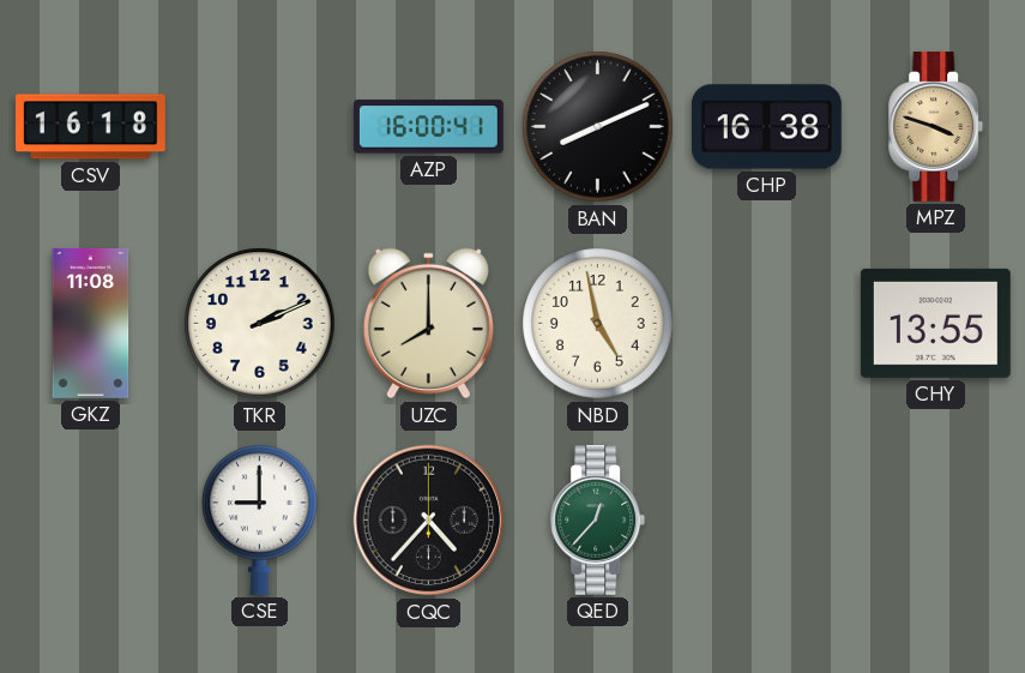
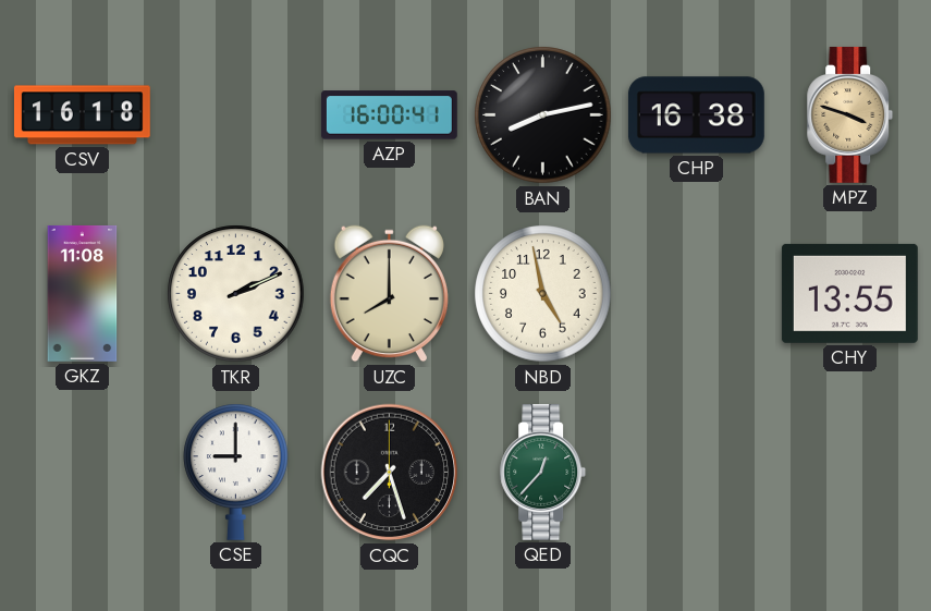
BAN: 8:11 -> 8:13
CQC: 4:37 -> 7:27
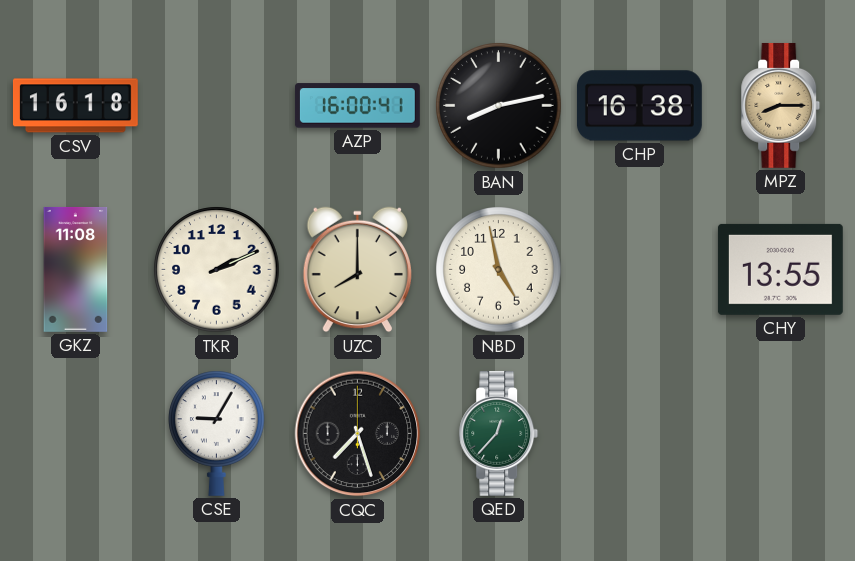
MPZ: 3:48 -> 8:15
CSE: 9:00 -> 9:05
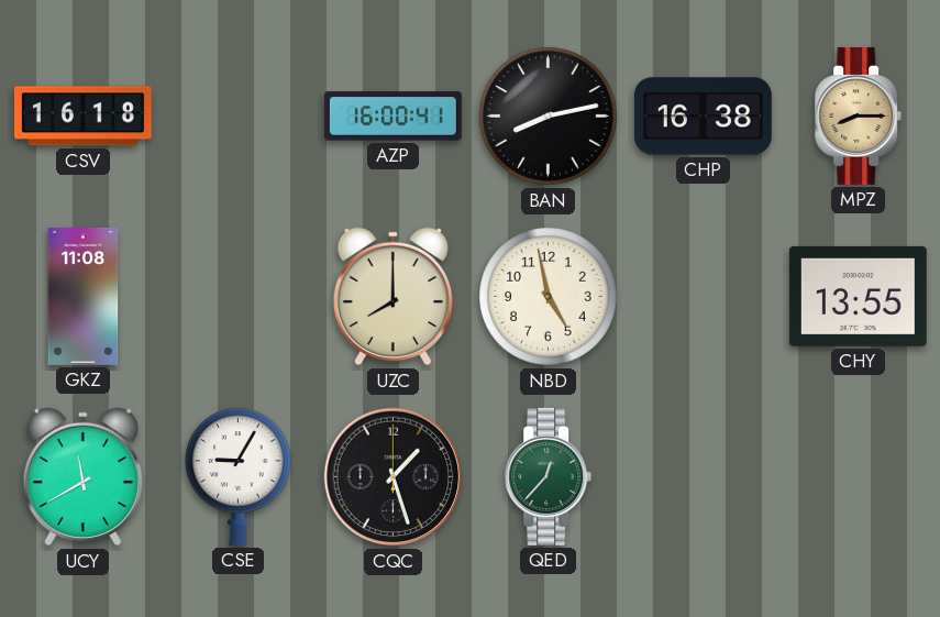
TKR: 2:11 -> none
UCY: none -> 11:40
CQC: 7:27 -> 1:27
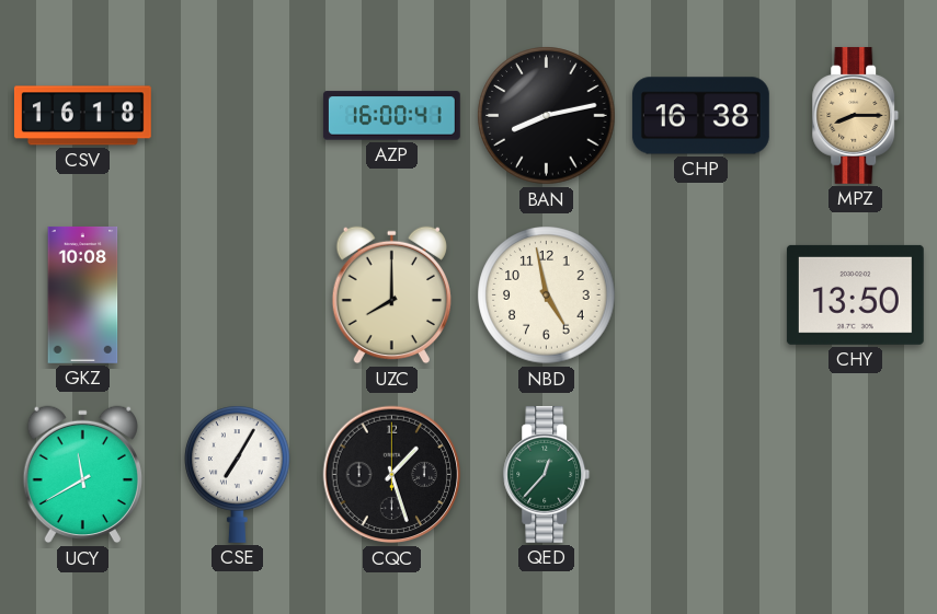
GKZ: 11:08 -> 10:08
CHY: 13:55 -> 13:50
CSE: 9:05 -> 7:05
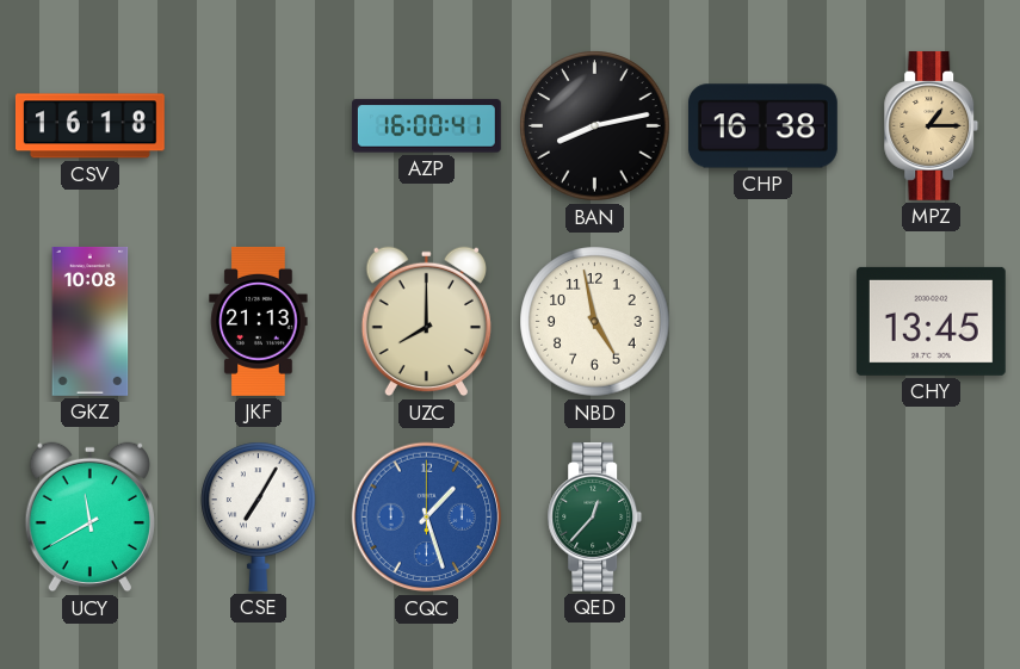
MPZ: 8:15 -> 1:15
JKF: none -> 21:13
CHY: 13:50 -> 13:45
CQC dial: black -> blue
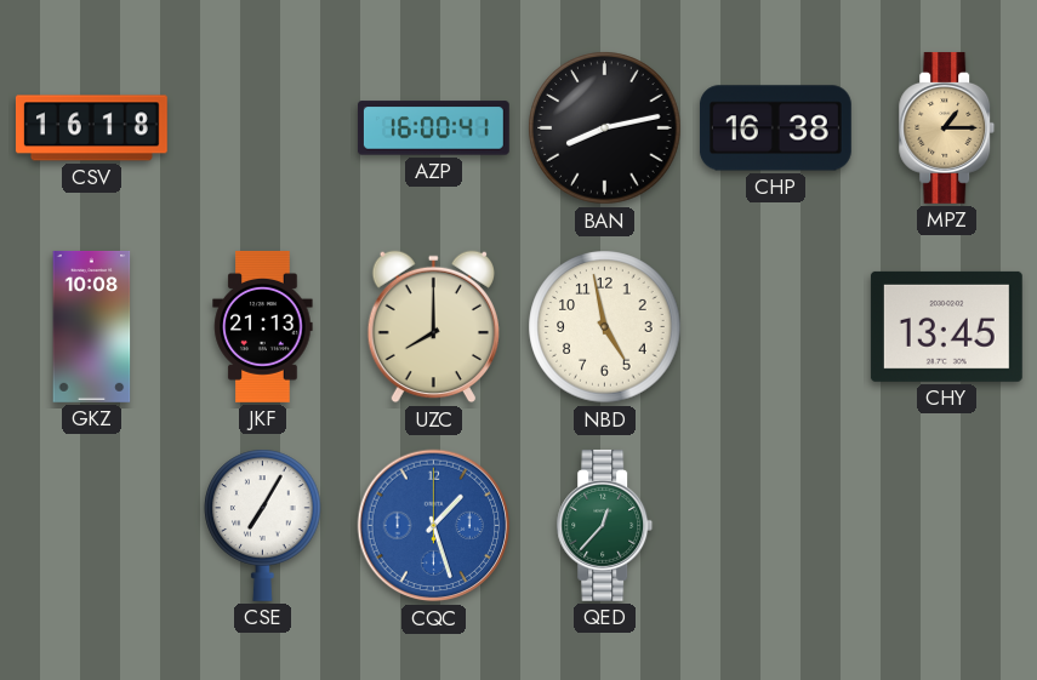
UCY: 11:40 -> none
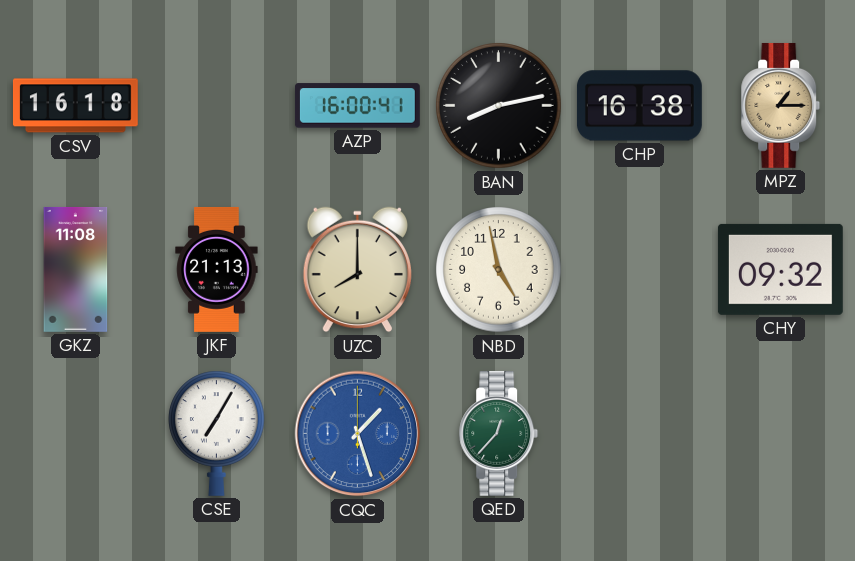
GKZ: 10:08 -> 11:08
CHY: 13:45 -> 09:32
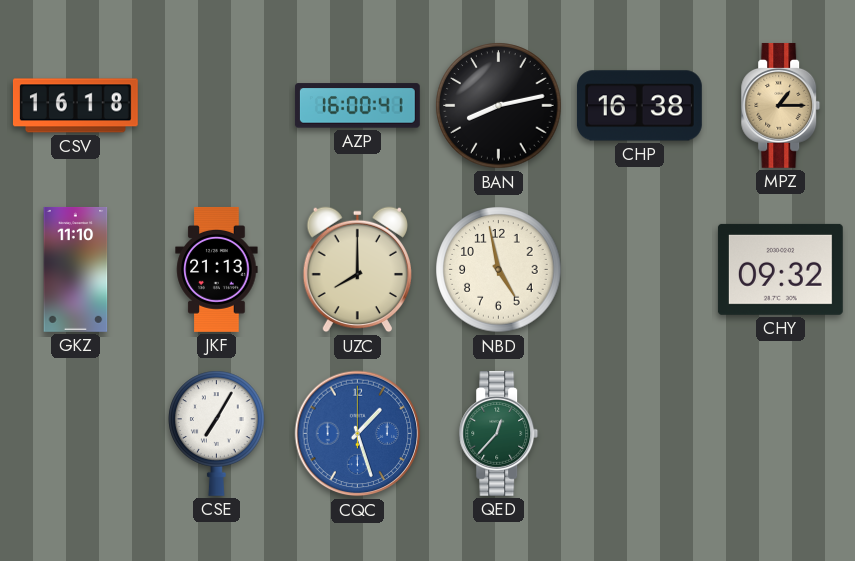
GKZ: 11:08 -> 11:10
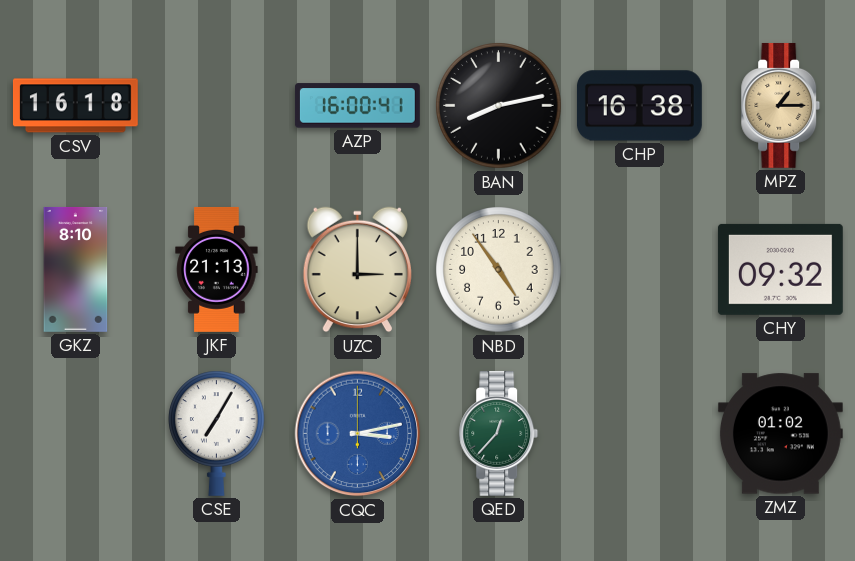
GKZ: 11:10 -> 8:10
UZC: 8:00 -> 3:00
NBD: 4:58 -> 4:54
CQC: 1:27 -> 3:13
ZMZ: none -> 01:02
